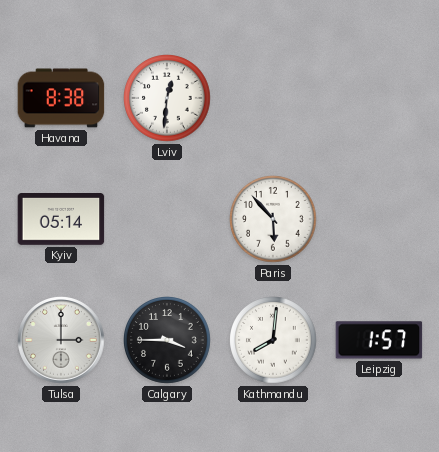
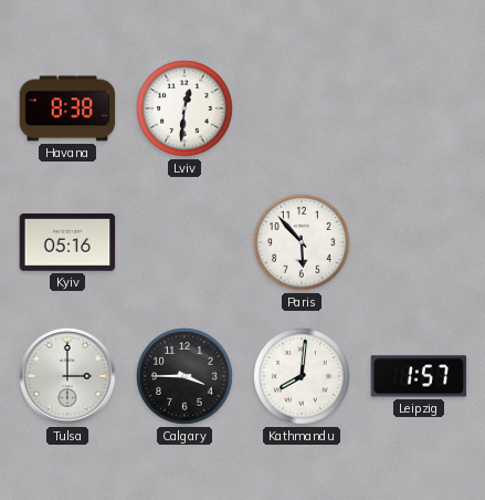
Kyiv: 05:14 -> 05:16
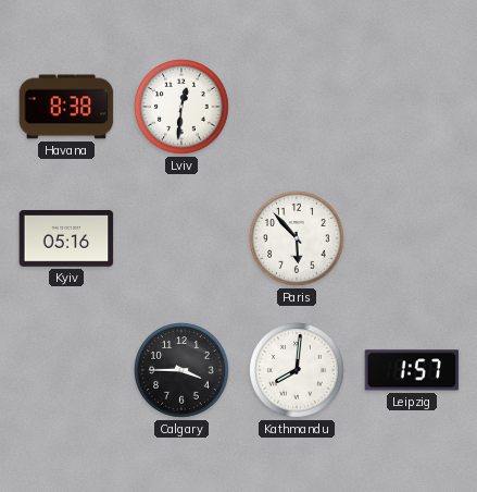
Tulsa: 3:00 -> none
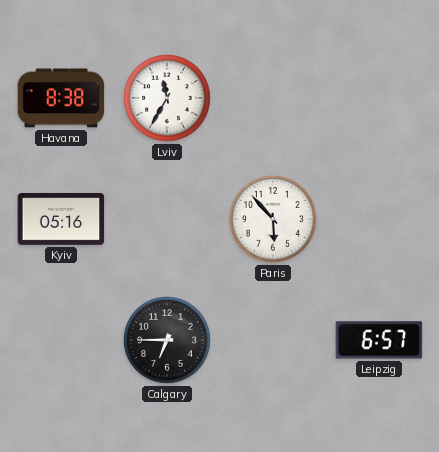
Lviv: 12:31 -> 11:35
Calgary: 3:45 -> 6:45
Kathmandu: 8:01 -> none
Leipzig: 1:57 -> 6:57
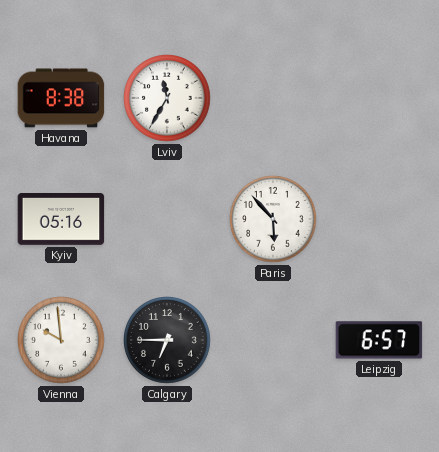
Vienna: none -> 9:59
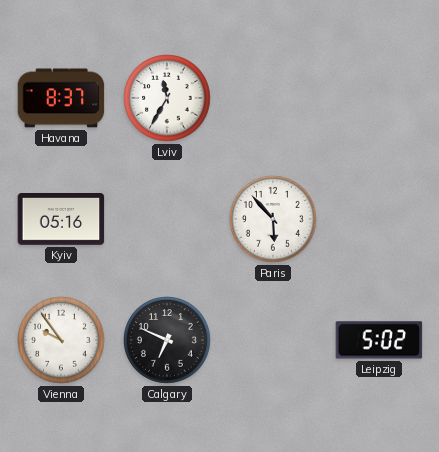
Havana: 8:38 -> 8:37
Vienna: 9:59 -> 9:54
Calgary: 6:45 -> 6:49
Leipzig: 6:57 -> 5:02
